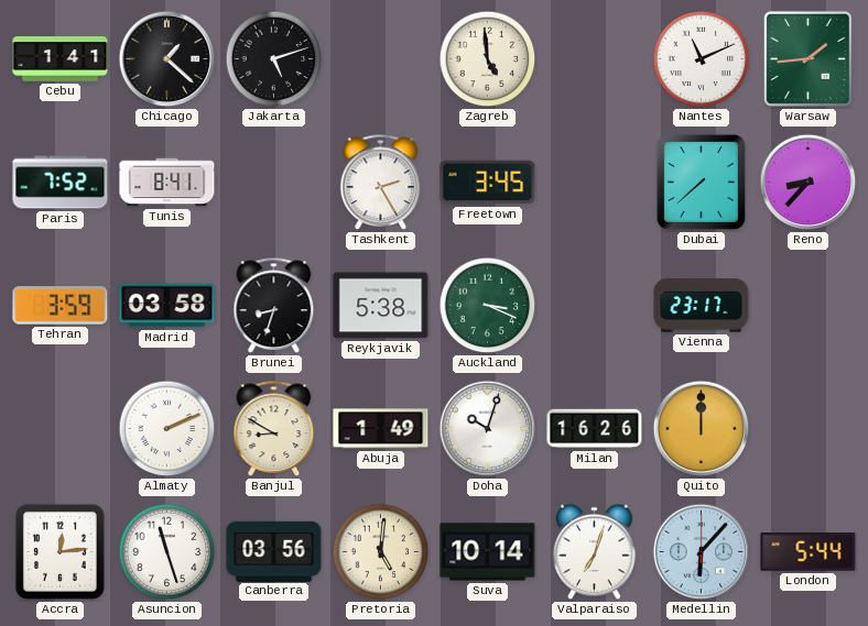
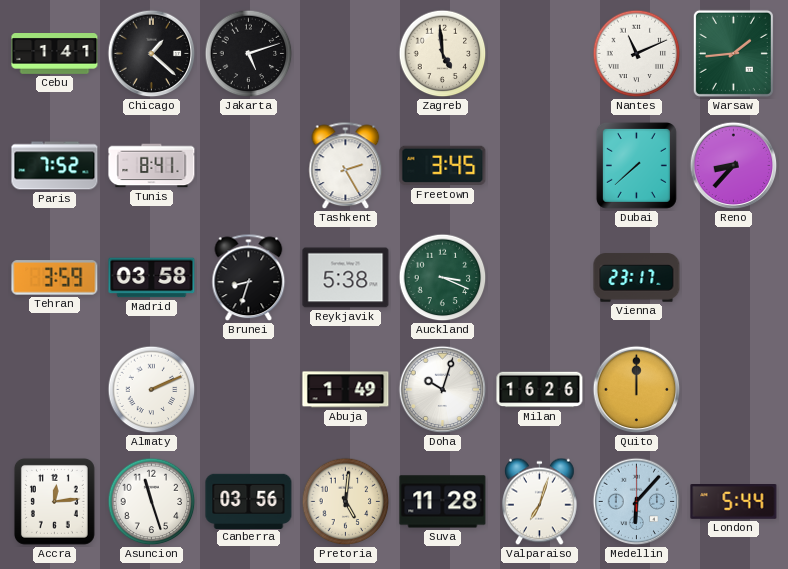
Banjul: 8:50 -> none
Suva: 10:14 -> 11:28
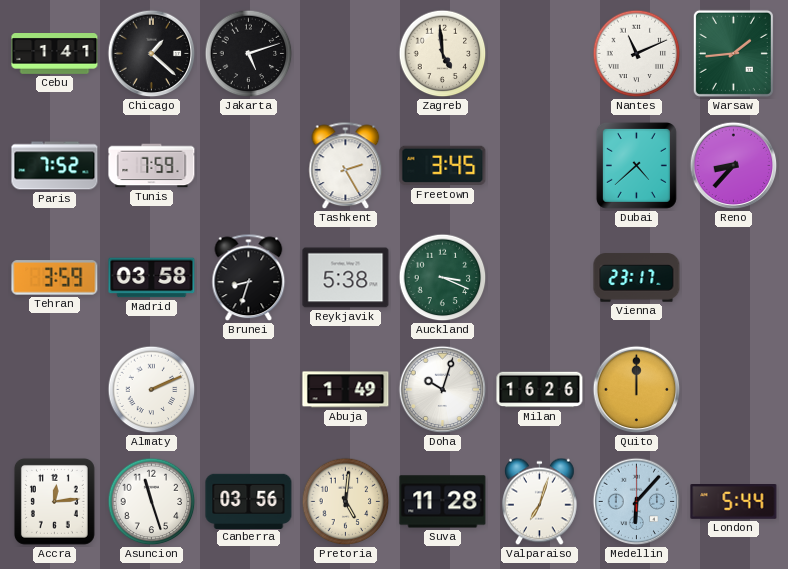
Tunis: 8:41 -> 7:59
Dubai: 7:38 -> 4:38
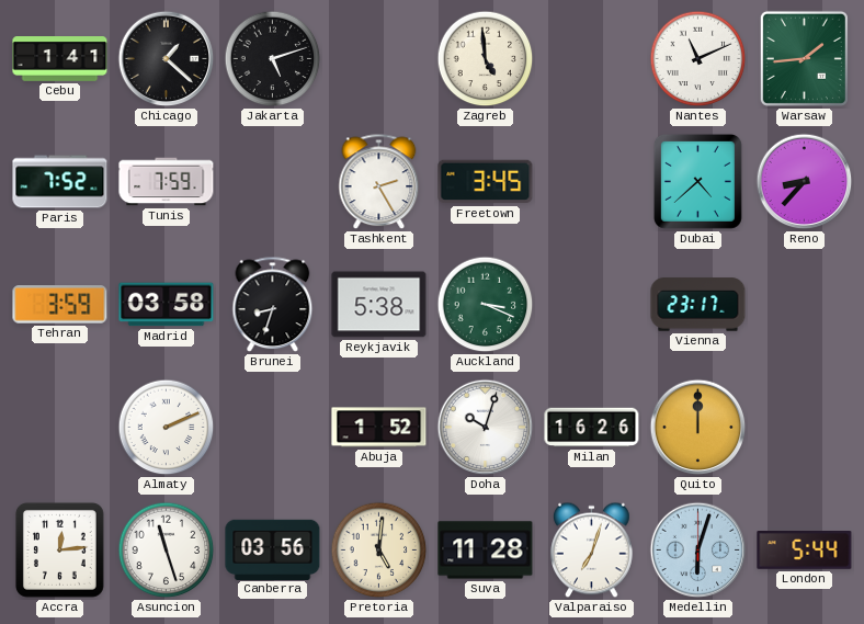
Abuja: 1:49 -> 1:52
Medellin: 6:07 -> 6:03
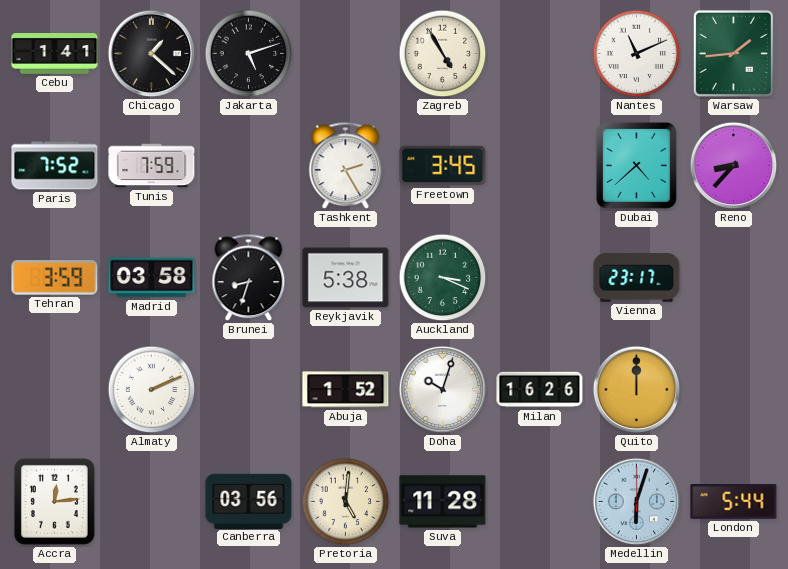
Zagreb: 4:59 -> 4:55
Asuncion: 11:27 -> none
Valparaiso: 7:03 -> none
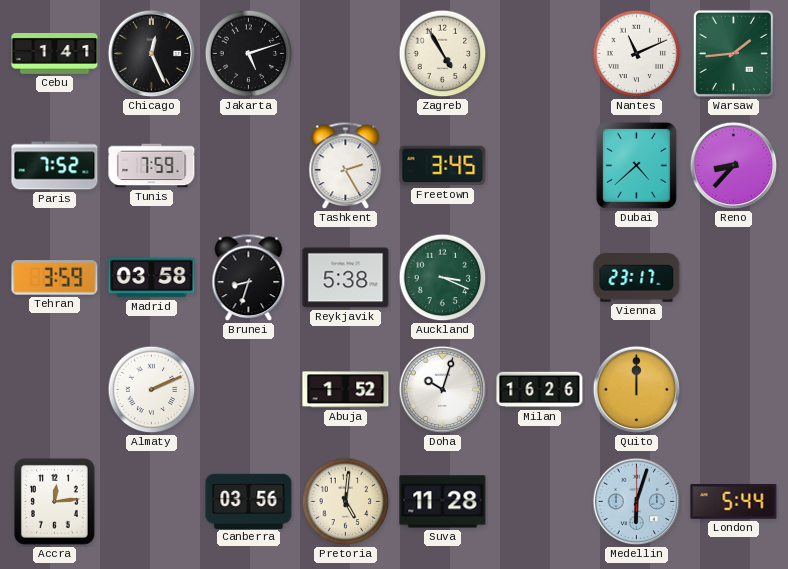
Chicago: 1:22 -> 12:26
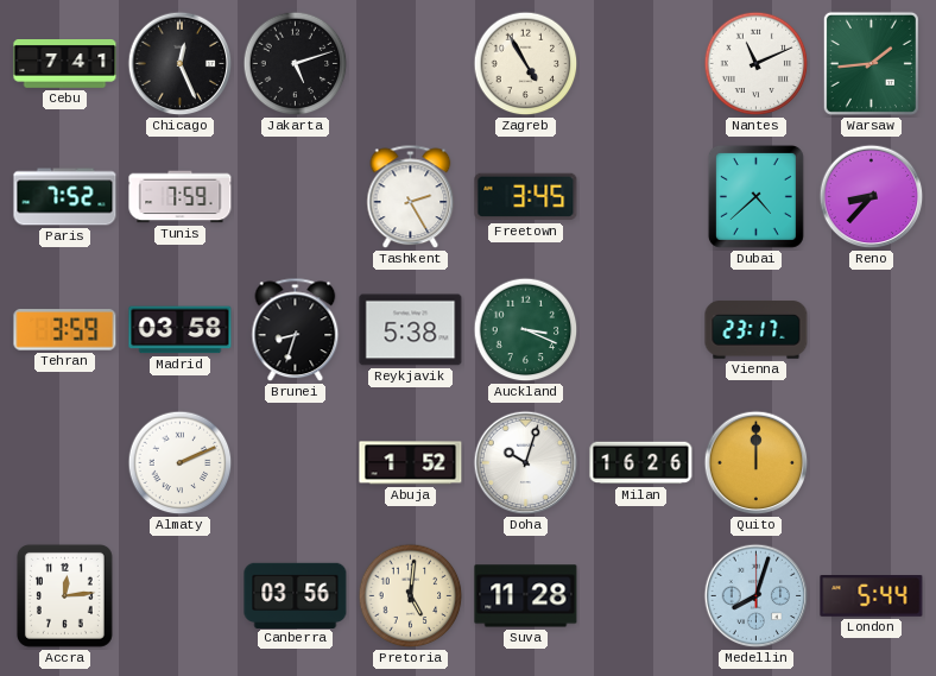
Cebu: 1:41 -> 7:41
Medellin: 6:03 -> 8:03
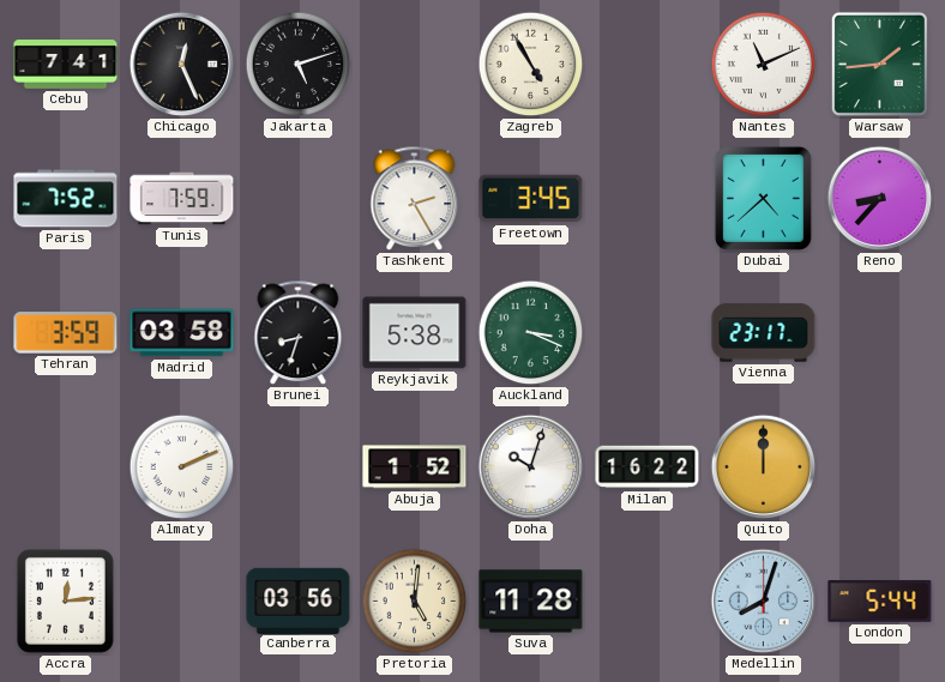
Milan: 16:26 -> 16:22
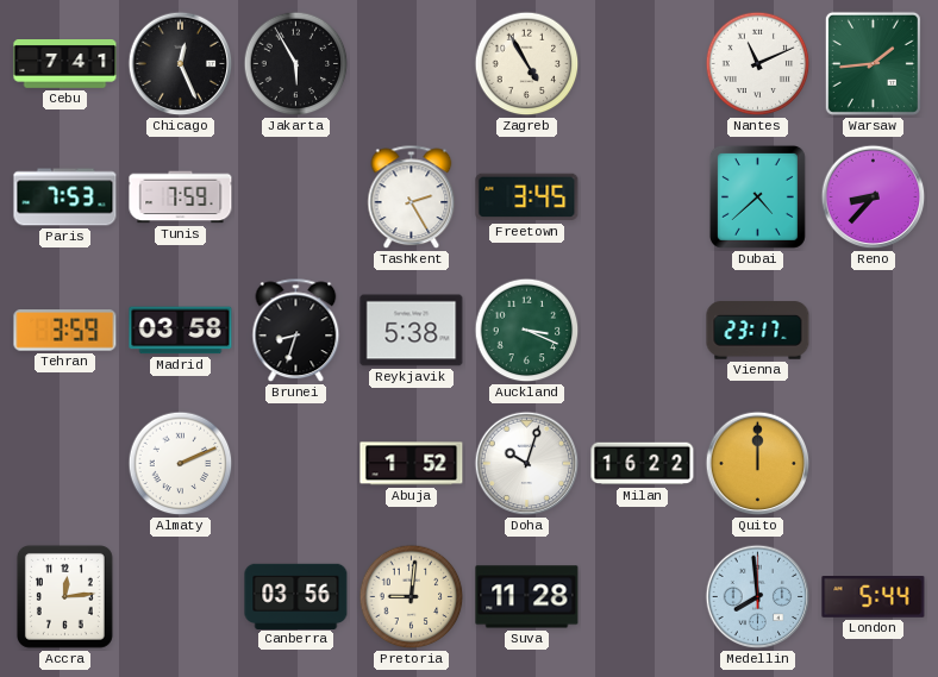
Jakarta: 5:12 -> 5:55
Paris: 7:52 -> 7:53
Pretoria: 5:01 -> 9:01
Medellin: 8:03 -> 7:59
